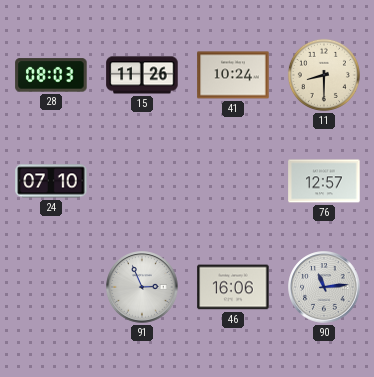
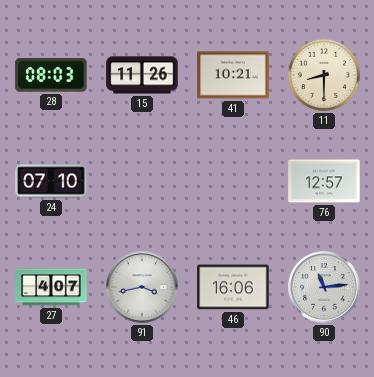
41: 10:24 -> 10:21
27: none -> 4:07
91: 2:56 -> 3:43
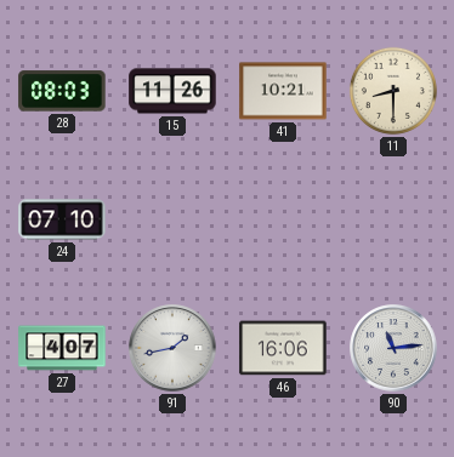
76: 12:57 -> none
91: 3:43 -> 1:43
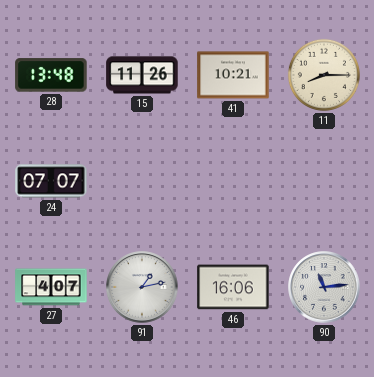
28: 08:03 -> 13:48
11: 8:30 -> 8:15
24: 07:10 -> 07:07
91: 1:43 -> 1:13
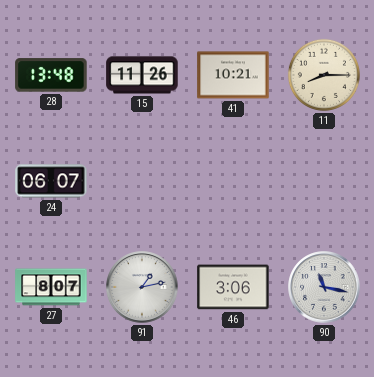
24: 07:07 -> 06:07
27: 4:07 -> 8:07
46: 16:06 -> 3:06
90: 11:14 -> 11:17
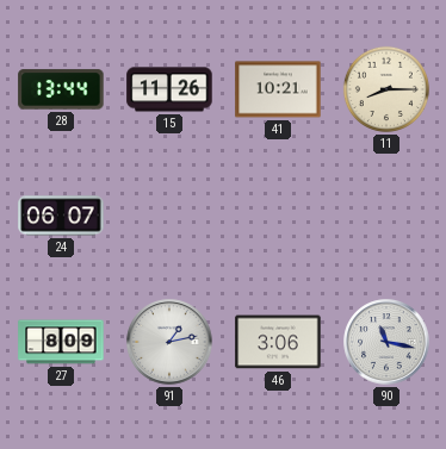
28: 13:48 -> 13:44
27: 8:07 -> 8:09
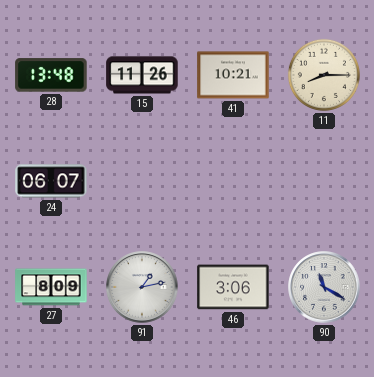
28: 13:44 -> 13:48
90: 11:17 -> 11:20
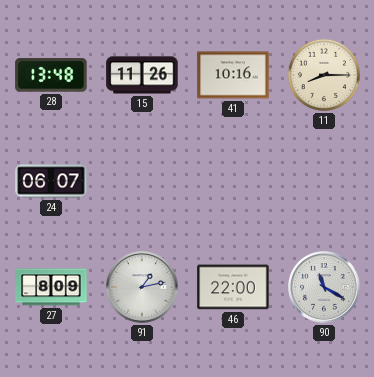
41: 10:21 -> 10:16
46: 3:06 -> 22:00
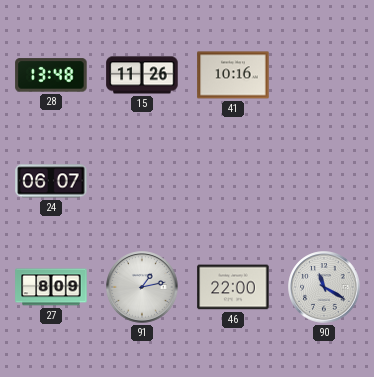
11: 8:15 -> none
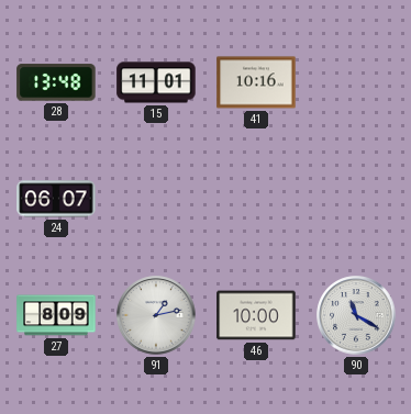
15: 11:26 -> 11:01
46: 22:00 -> 10:00
